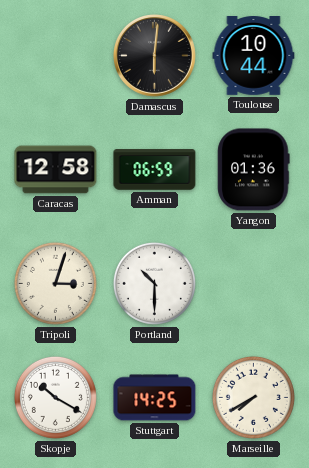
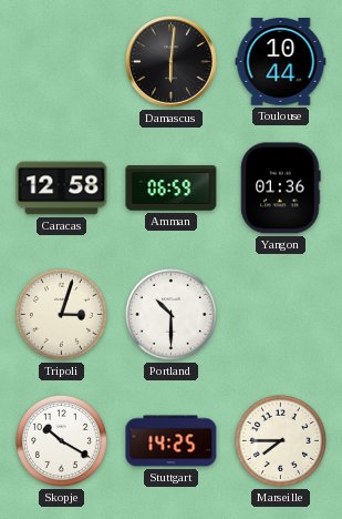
Marseille: 7:40 -> 7:45
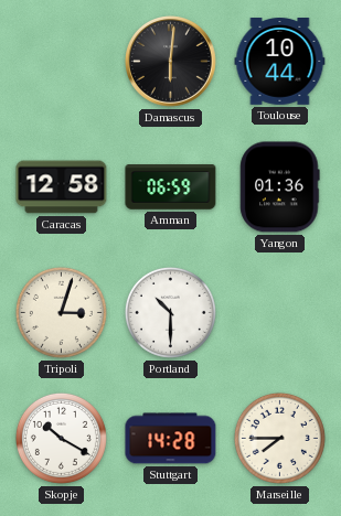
Stuttgart: 14:25 -> 14:28
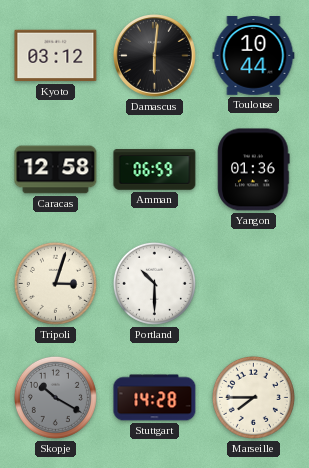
Kyoto: none -> 03:12
Skopje dial: white -> grey
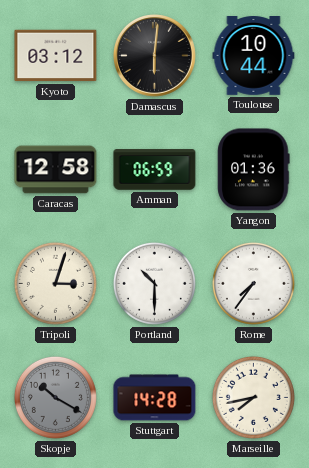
Rome: none -> 7:36
Marseille: 7:45 -> 7:43
